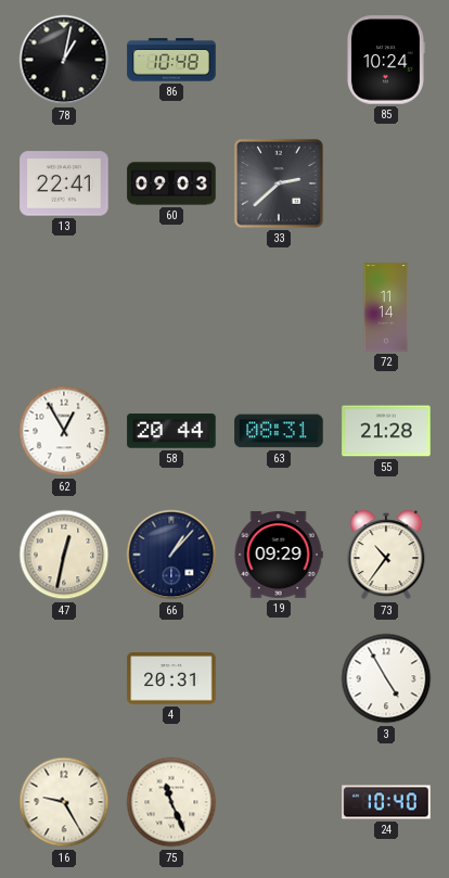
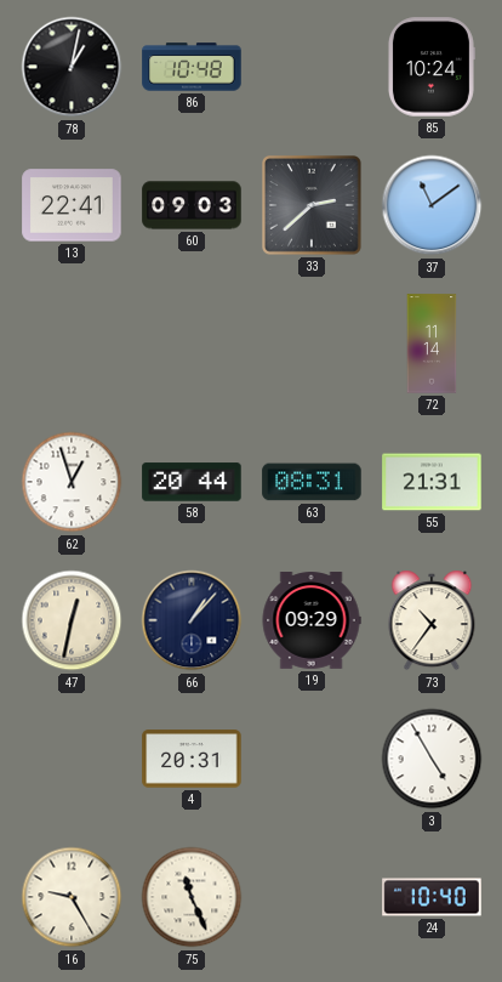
37: none -> 11:09
62: 12:55 -> 12:57
55: 21:28 -> 21:31
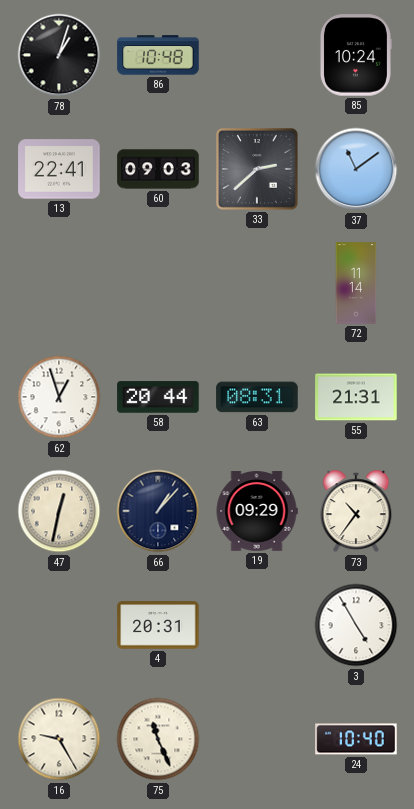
78: 1:02 -> 1:03
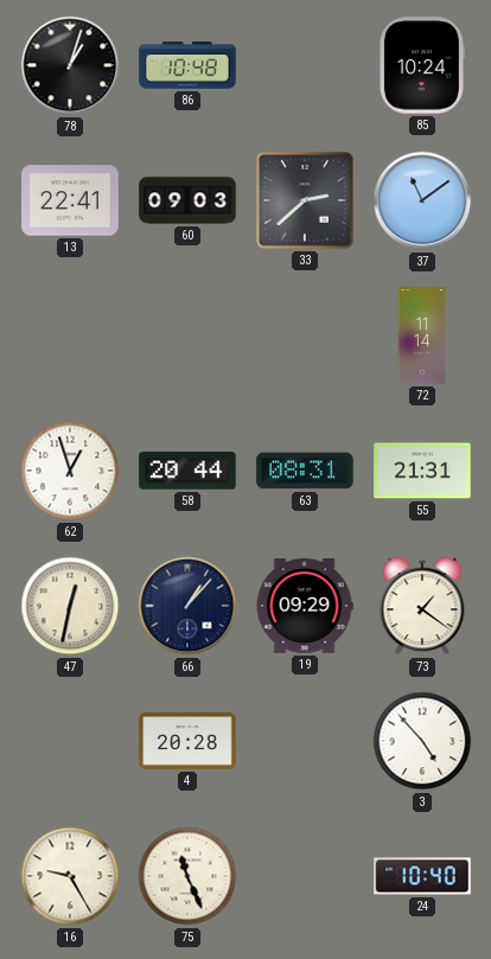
73: 10:36 -> 1:21
4: 20:31 -> 20:28
3: 4:55 -> 4:53
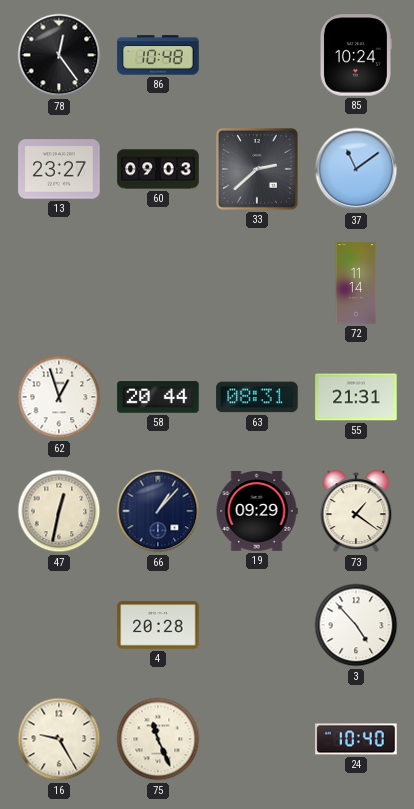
78: 1:03 -> 12:24
13: 22:41 -> 23:27
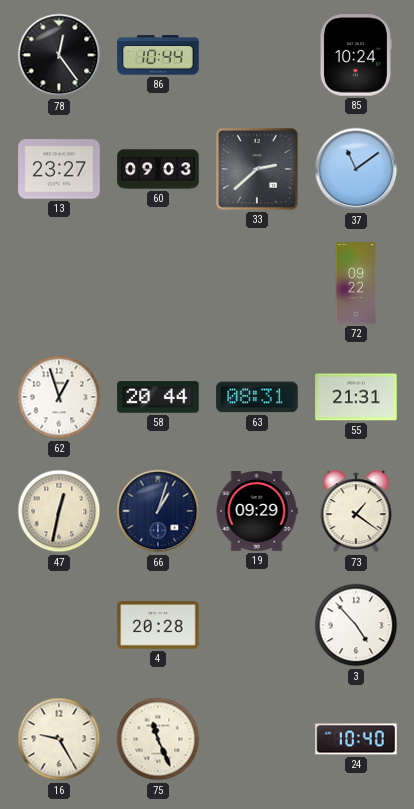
86: 10:48 -> 10:44
72: 11:14 -> 09:22
66: 1:07 -> 1:03
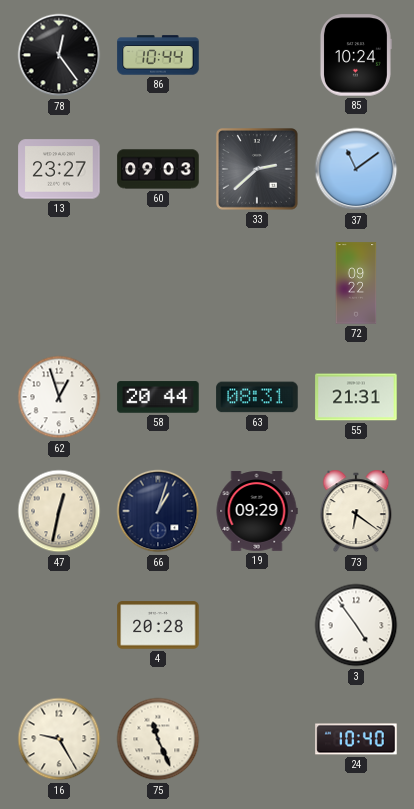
73: 1:21 -> 6:21
3: 4:53 -> 4:54
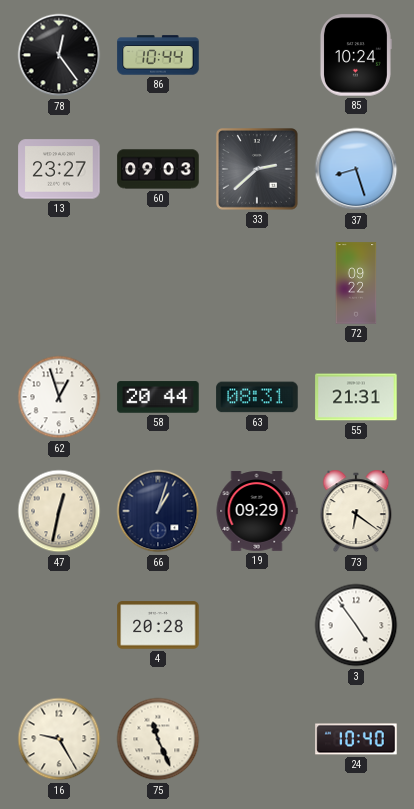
37: 11:09 -> 8:27
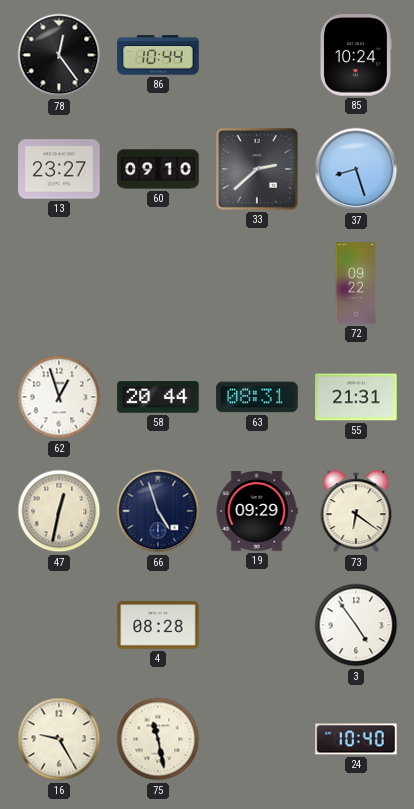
60: 09:03 -> 09:10
66: 1:03 -> 4:57
4: 20:28 -> 08:28
75: 11:26 -> 11:28
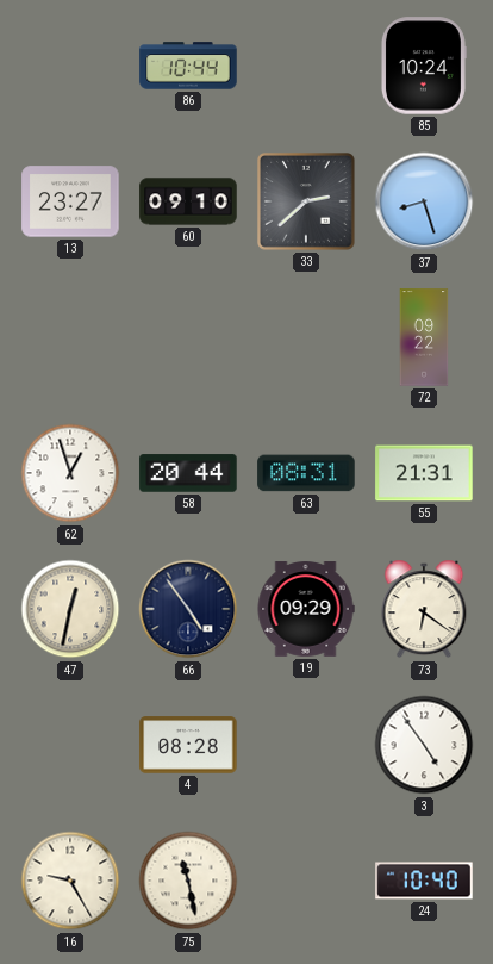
78: 12:24 -> none
66: 4:57 -> 4:54
